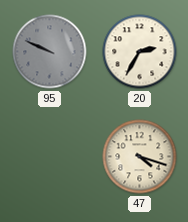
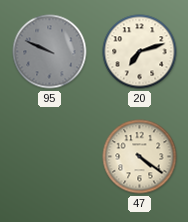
20: 2:35 -> 7:12
47: 4:18 -> 4:21
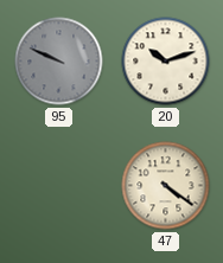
20: 7:12 -> 10:12
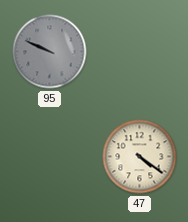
20: 10:12 -> none
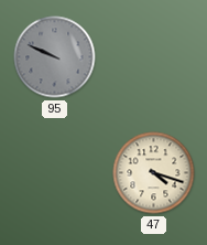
47: 4:21 -> 4:18
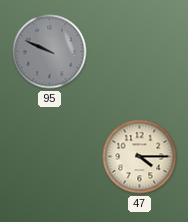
47: 4:18 -> 4:15
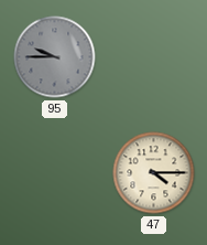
95: 9:49 -> 9:45
